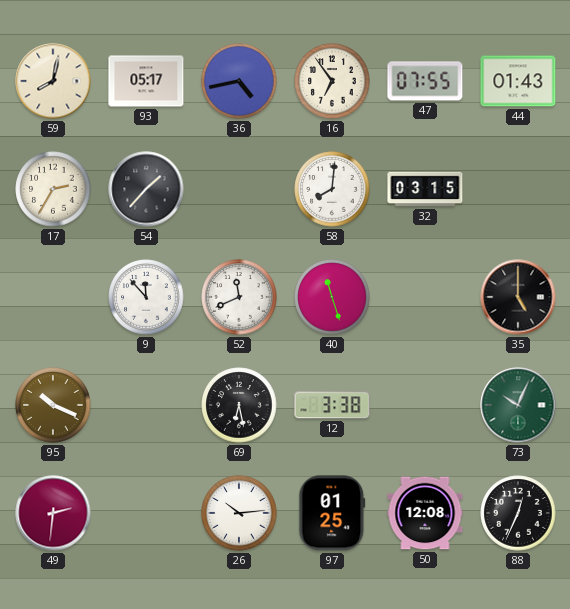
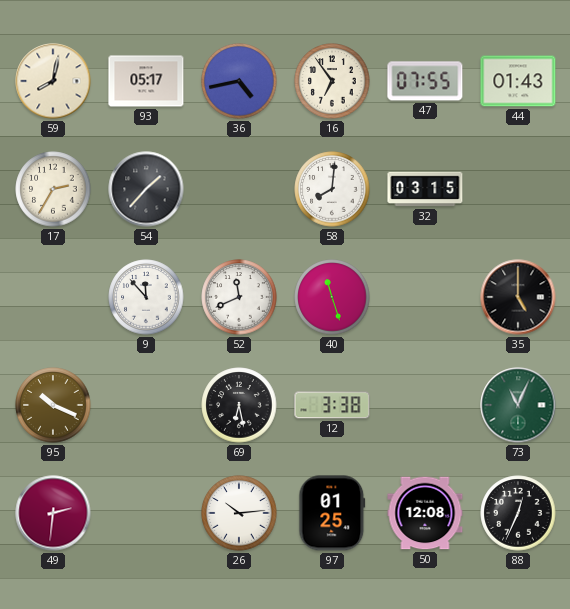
73: 10:04 -> 11:04
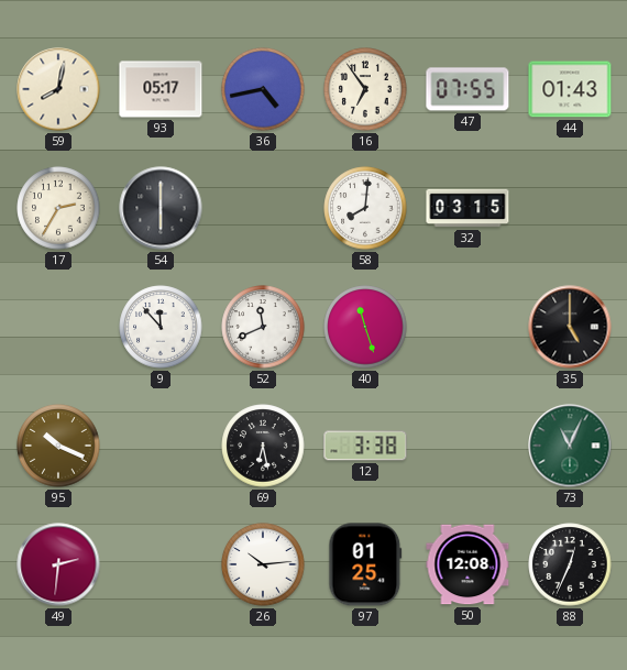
54: 1:37 -> 6:00
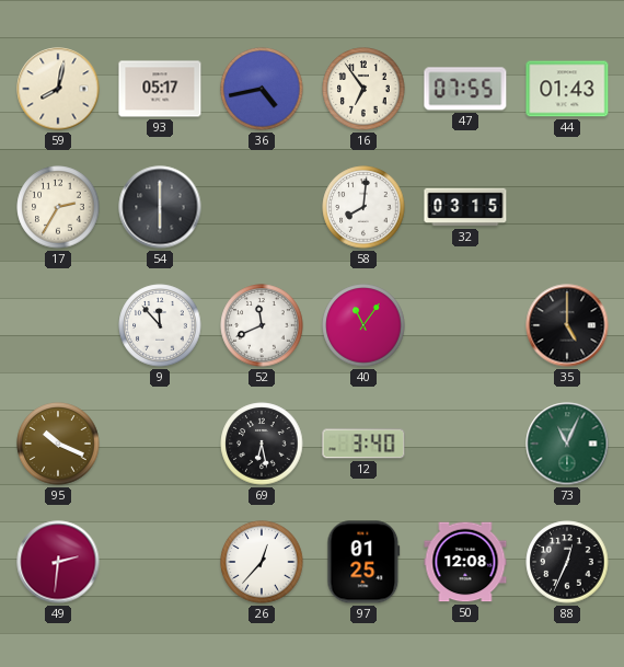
40: 11:27 -> 11:06
12: 3:38 -> 3:40
26: 10:14 -> 12:37
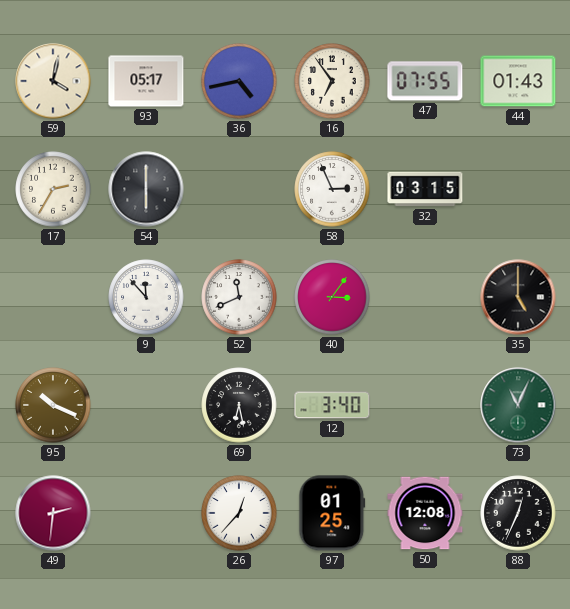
59: 8:02 -> 4:02
58: 8:01 -> 2:56
40: 11:06 -> 3:06
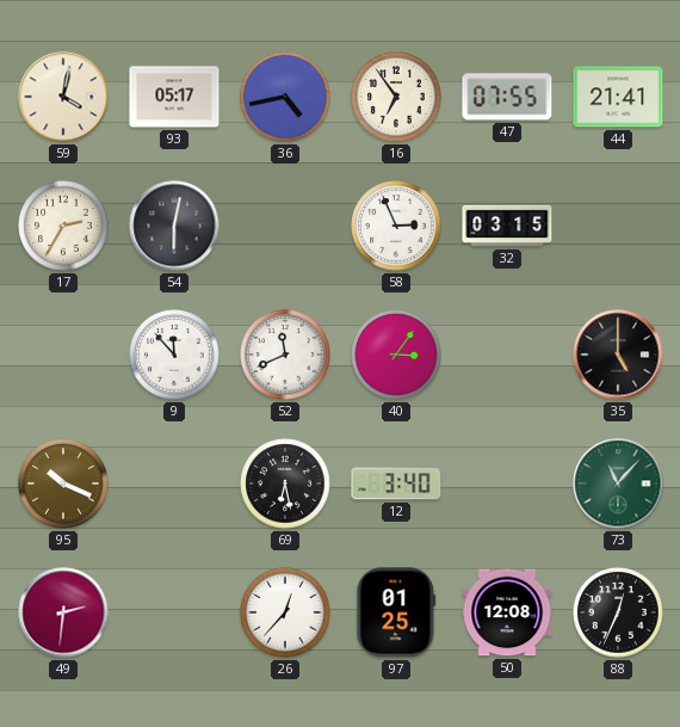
44: 01:43 -> 21:41
54: 6:00 -> 6:02
73: 11:04 -> 11:07
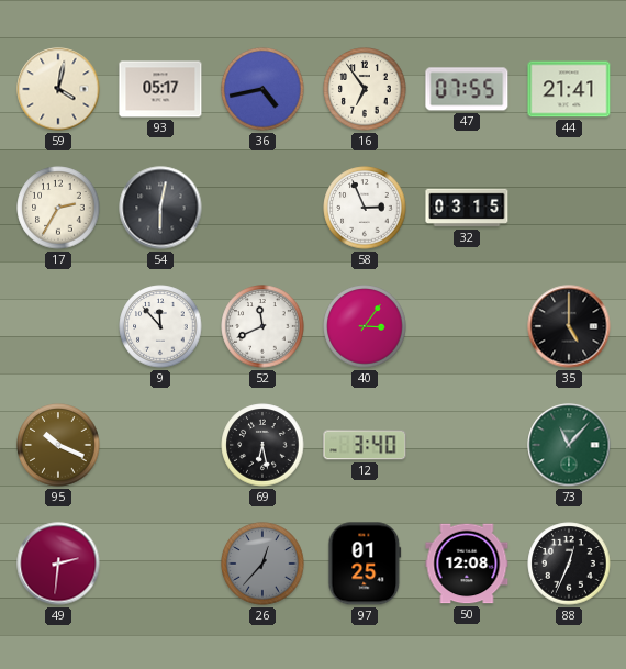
26 dial: white -> grey
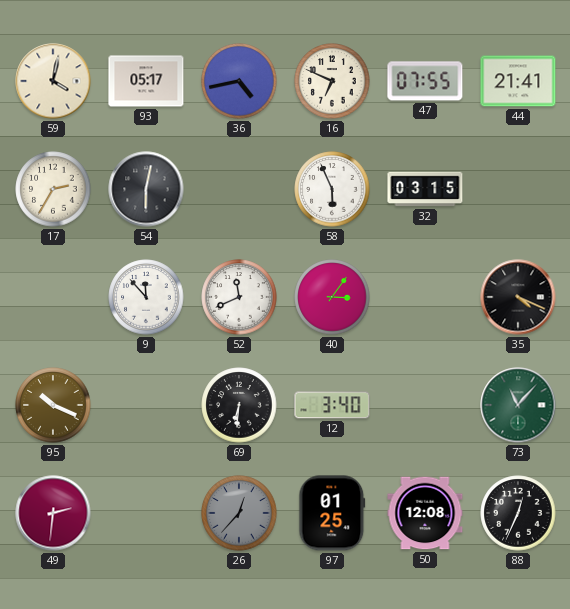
16: 6:54 -> 6:49
58: 2:56 -> 5:56
35: 5:00 -> 4:19
69: 6:28 -> 6:31
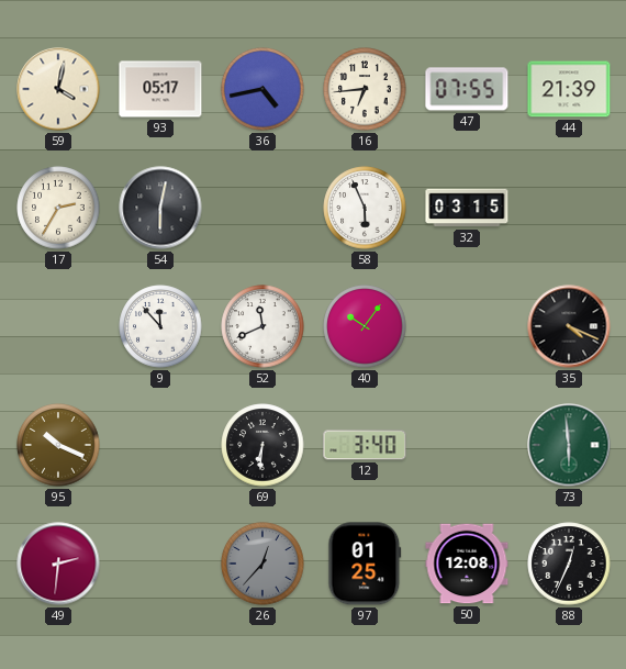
16: 6:49 -> 6:44
44: 21:41 -> 21:39
40: 3:06 -> 10:06
73: 11:07 -> 5:59
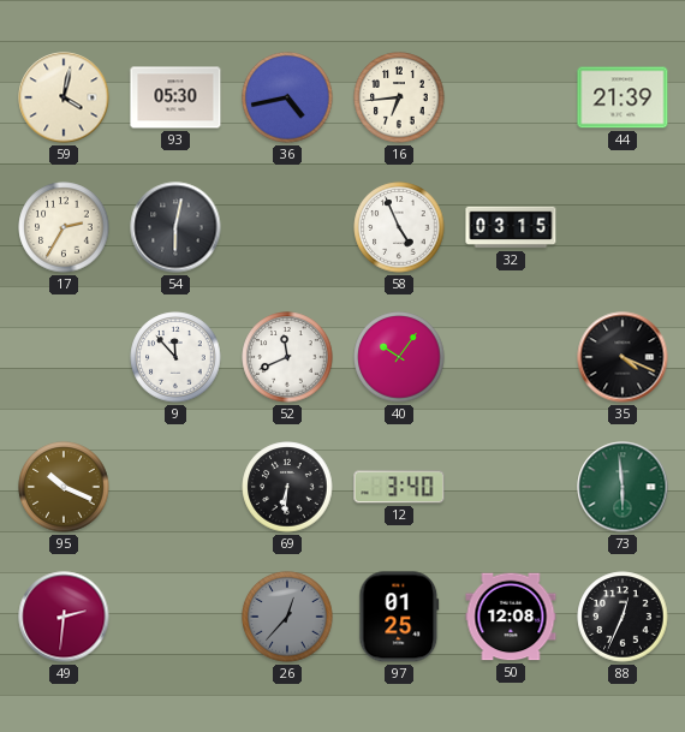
93: 05:17 -> 05:30
47: 07:55 -> none
58: 5:56 -> 4:56
